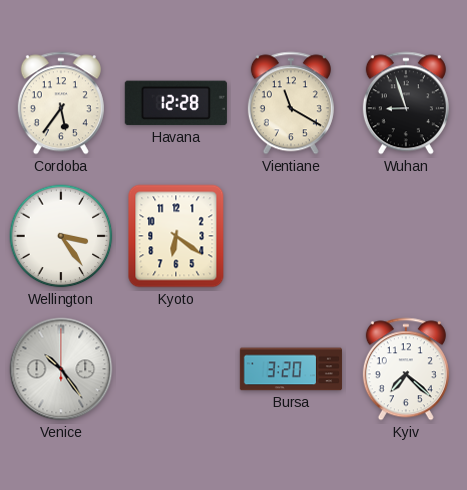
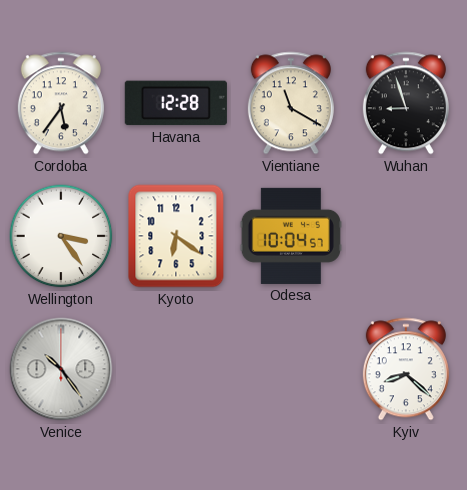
Odesa: none -> 10:04
Bursa: 3:20 -> none
Kyiv: 7:22 -> 8:22
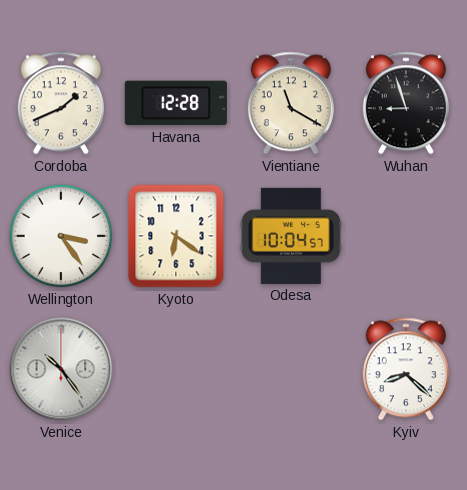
Cordoba: 5:36 -> 1:41
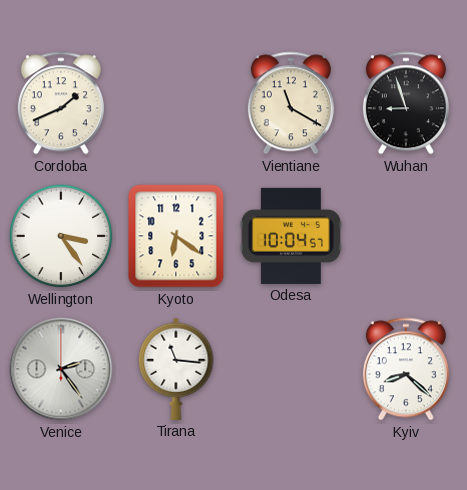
Havana: 12:28 -> none
Venice: 10:24 -> 2:24
Tirana: none -> 11:16
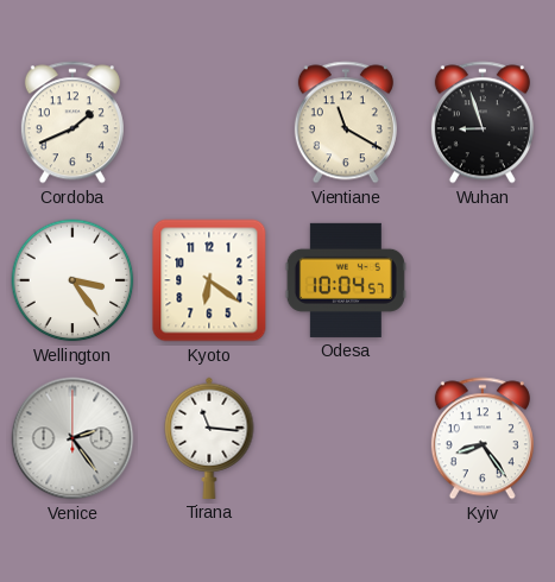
Kyiv: 8:22 -> 8:24
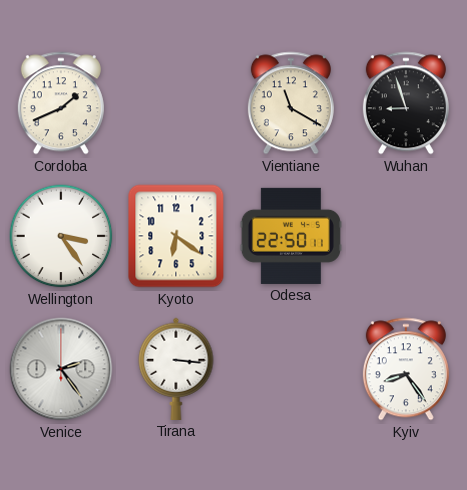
Odesa: 10:04 -> 22:50
Tirana: 11:16 -> 3:16
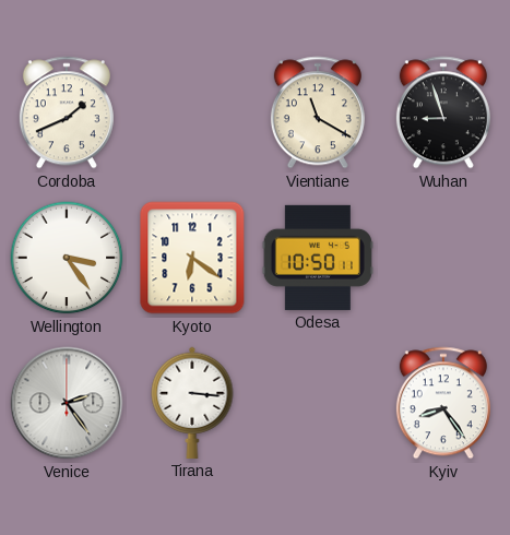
Odesa: 22:50 -> 10:50
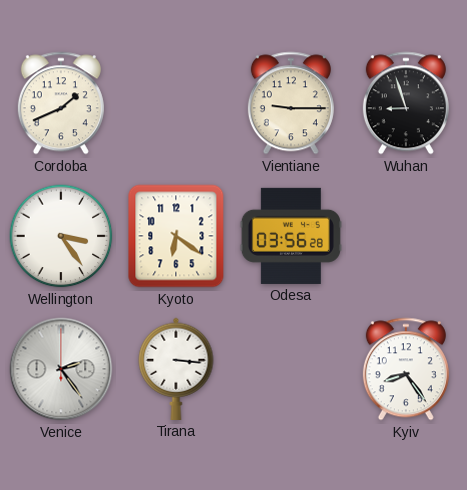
Vientiane: 11:20 -> 9:15
Odesa: 10:50 -> 03:56
